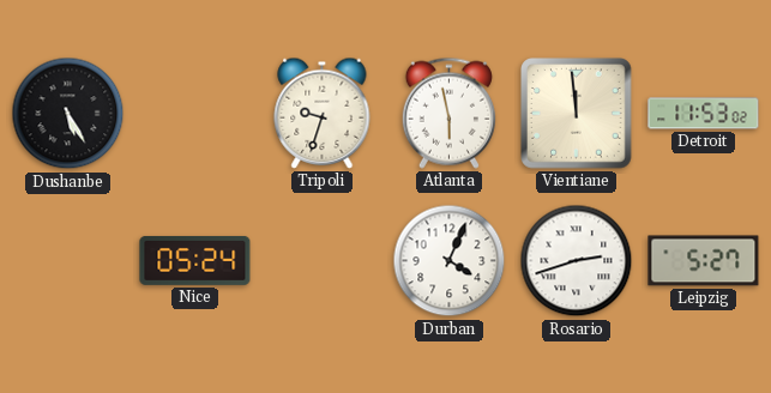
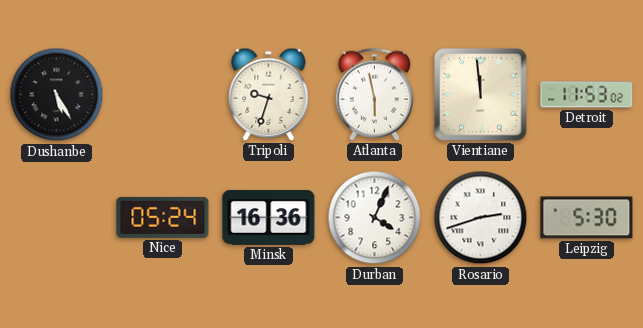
Minsk: none -> 16:36
Leipzig: 5:27 -> 5:30
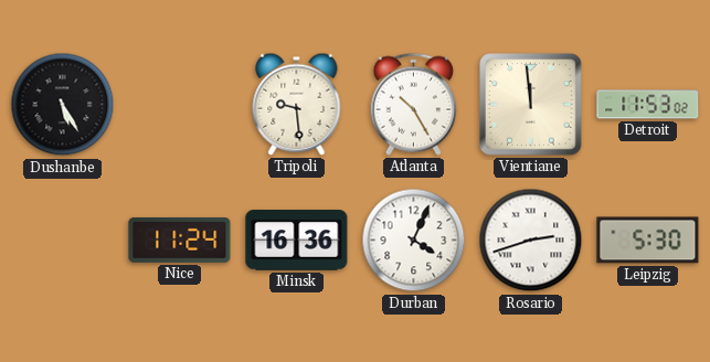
Tripoli: 9:33 -> 9:29
Atlanta: 5:58 -> 10:25
Nice: 05:24 -> 11:24
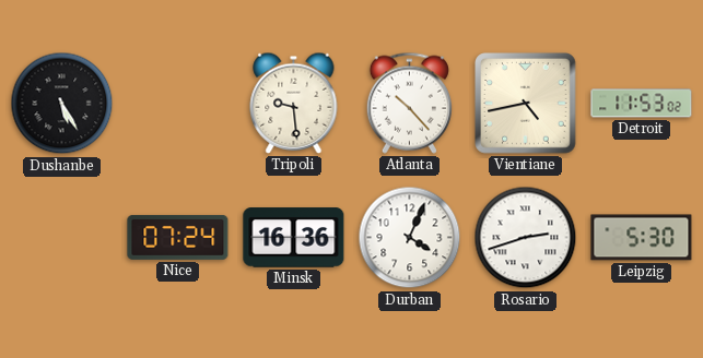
Atlanta: 10:25 -> 10:23
Vientiane: 11:59 -> 4:43
Nice: 11:24 -> 07:24
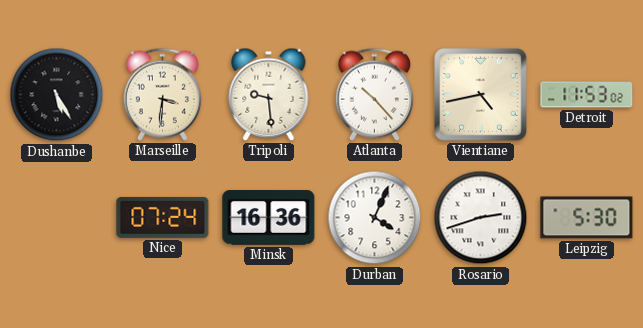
Marseille: none -> 3:31
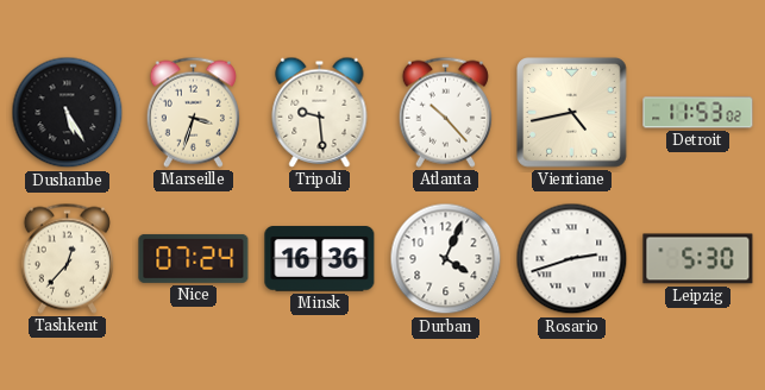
Marseille: 3:31 -> 3:33
Tashkent: none -> 12:37
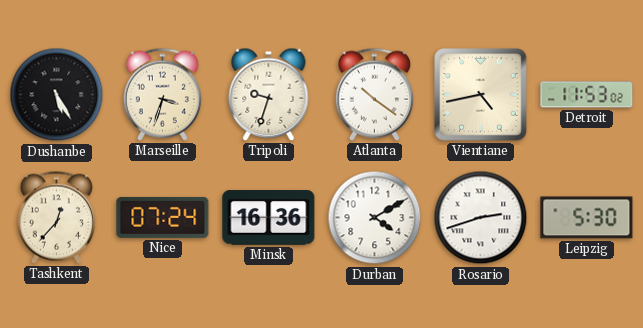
Tripoli: 9:29 -> 9:33
Atlanta: 10:23 -> 10:21
Durban: 4:04 -> 4:10
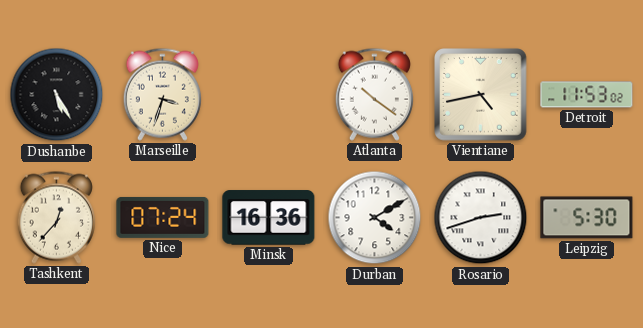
Tripoli: 9:33 -> none
